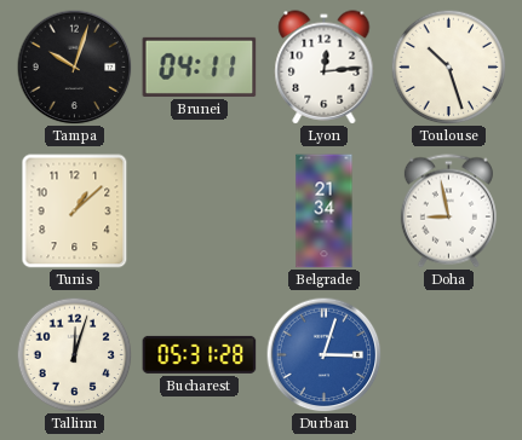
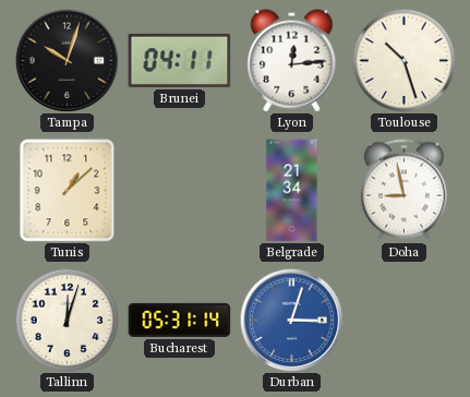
Bucharest: 05:31:28 -> 05:31:14
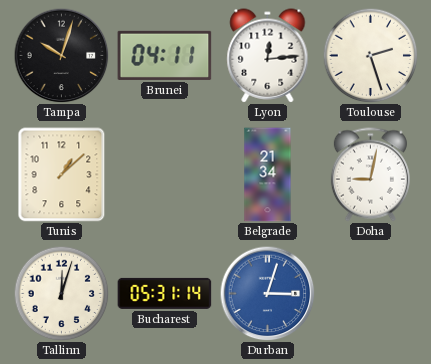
Toulouse: 10:27 -> 2:27
Doha: 8:58 -> 9:02
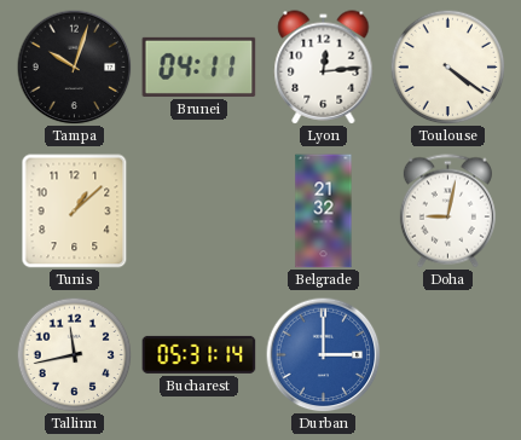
Toulouse: 2:27 -> 4:21
Belgrade: 21:34 -> 21:32
Tallinn: 12:03 -> 11:43
Durban: 3:03 -> 3:00
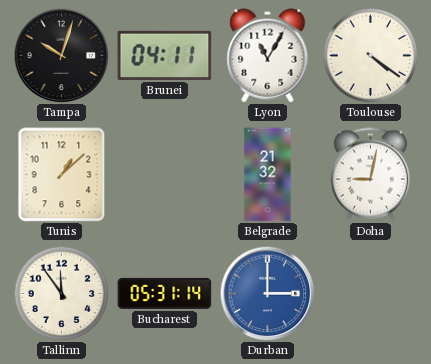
Lyon: 12:14 -> 11:05
Tallinn: 11:43 -> 11:54
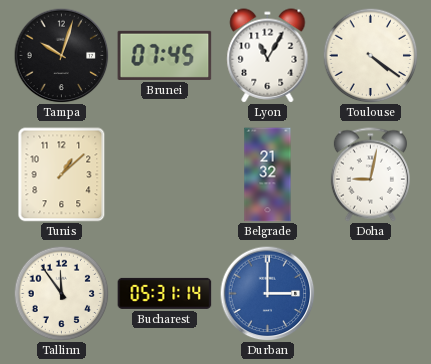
Brunei: 04:11 -> 07:45
